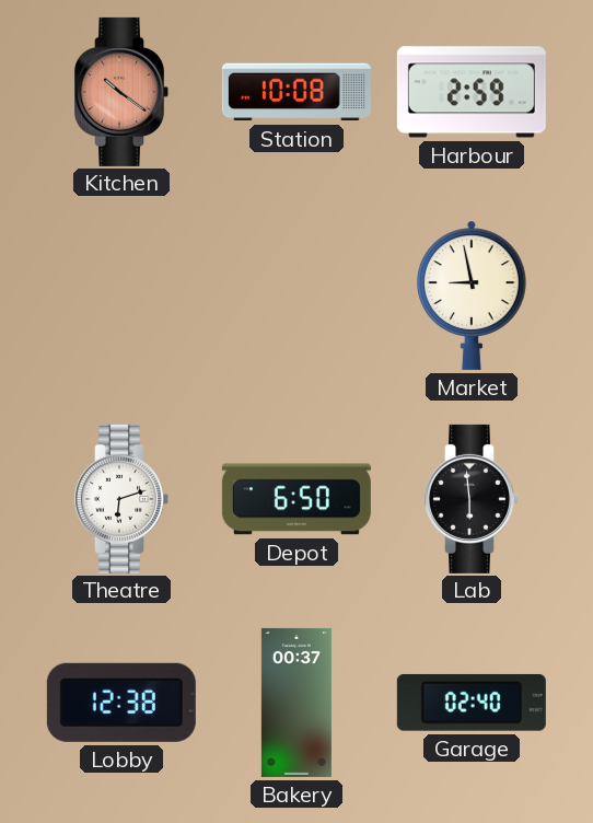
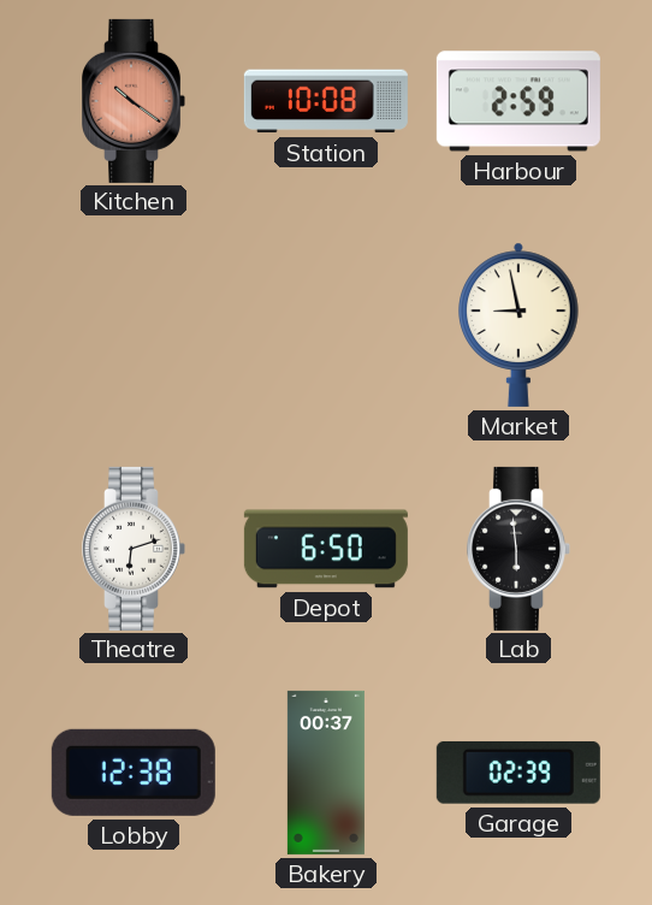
Garage: 02:40 -> 02:39
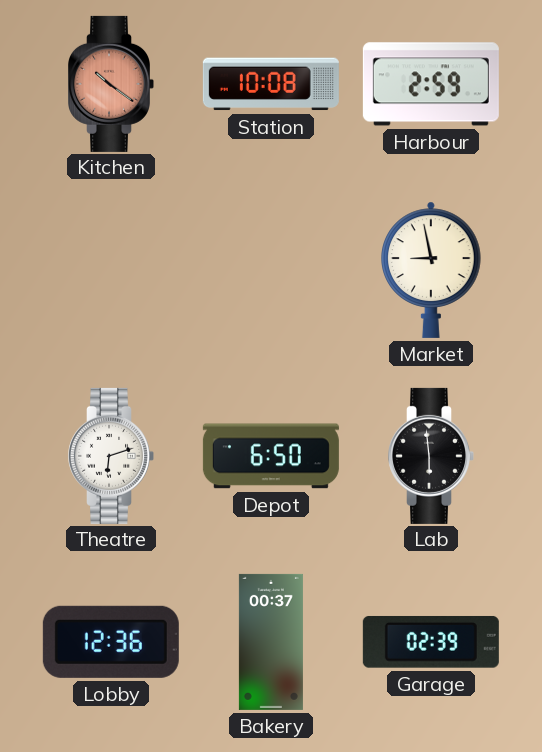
Lobby: 12:38 -> 12:36
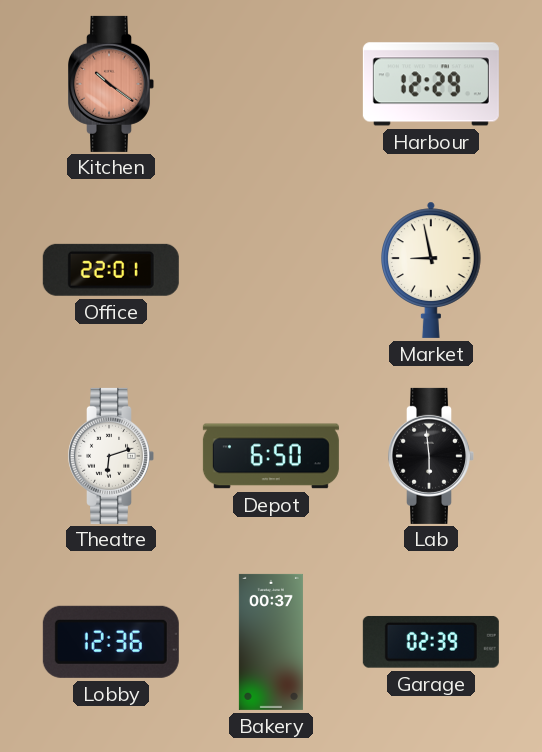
Station: 10:08 -> none
Harbour: 2:59 -> 12:29
Office: none -> 22:01
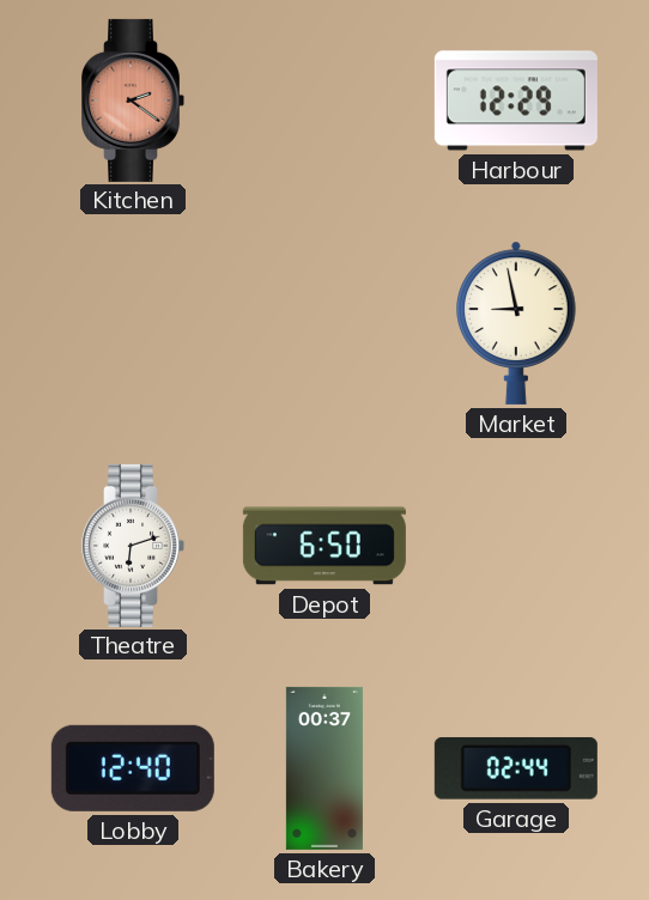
Kitchen: 10:21 -> 2:21
Office: 22:01 -> none
Lab: 5:59 -> none
Lobby: 12:36 -> 12:40
Garage: 02:39 -> 02:44
